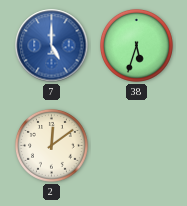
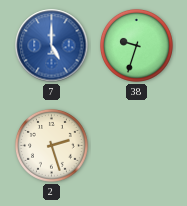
38: 5:33 -> 9:33
2: 12:09 -> 2:27
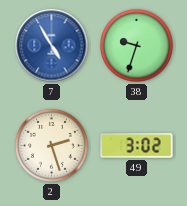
7: 5:00 -> 4:55
49: none -> 3:02
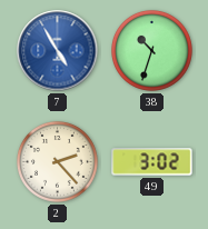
38: 9:33 -> 10:33
2: 2:27 -> 2:23
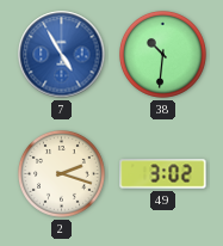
38: 10:33 -> 10:31
2: 2:23 -> 2:18
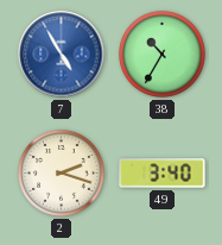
38: 10:31 -> 10:35
49: 3:02 -> 3:40
